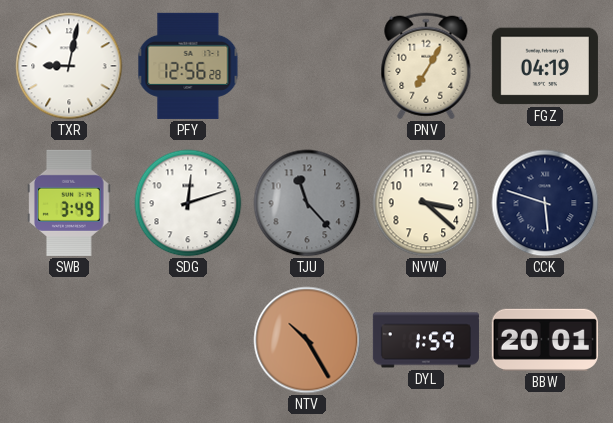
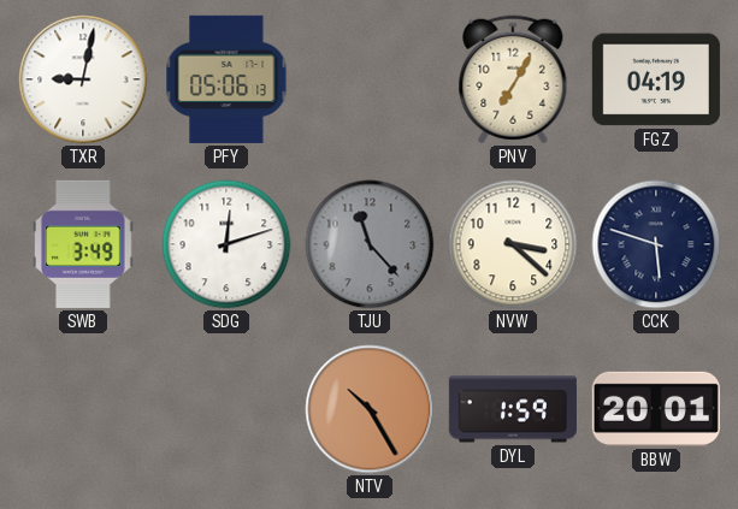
PFY: 12:56 -> 05:06
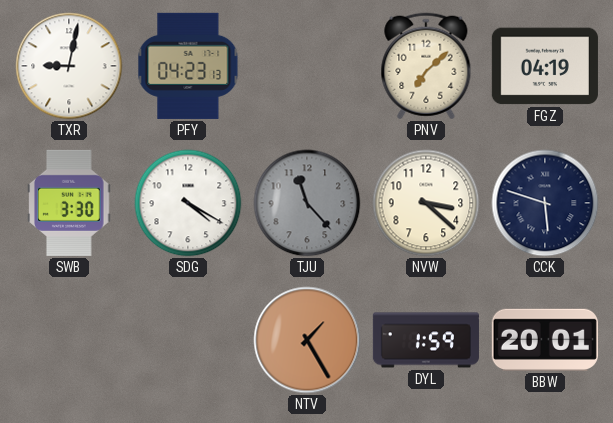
PFY: 05:06 -> 04:23
PNV: 7:05 -> 7:08
SWB: 3:49 -> 3:30
SDG: 12:12 -> 4:20
NTV: 10:25 -> 1:25
